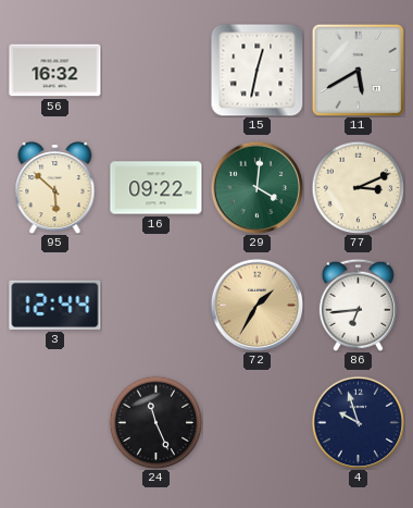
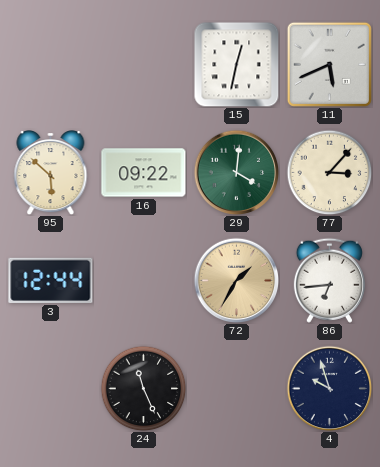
56: 16:32 -> none
11: 5:40 -> 5:41
77: 3:11 -> 3:07
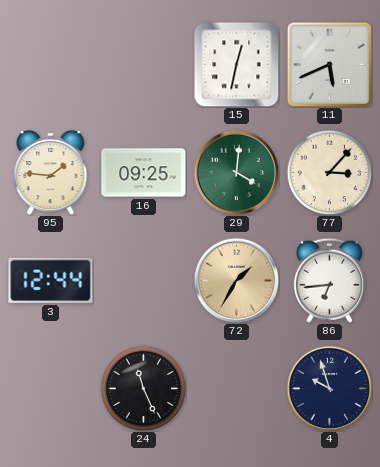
95: 5:52 -> 1:46
16: 09:22 -> 09:25
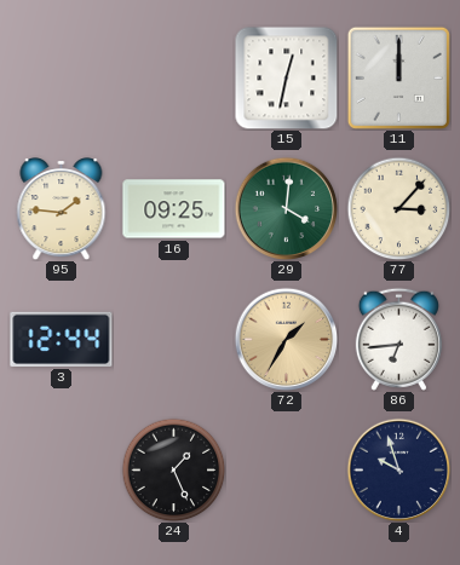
11: 5:41 -> 12:00
24: 11:26 -> 1:26
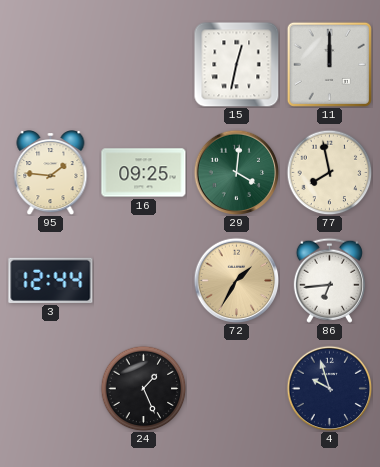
77: 3:07 -> 7:58
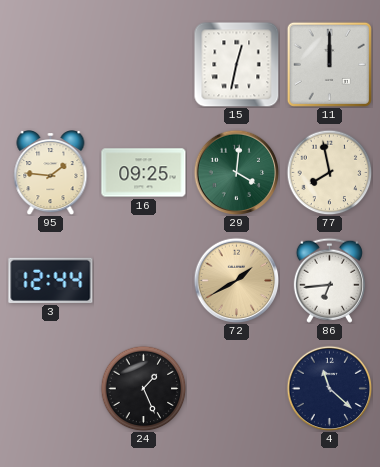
72: 1:35 -> 1:40
4: 9:57 -> 11:22
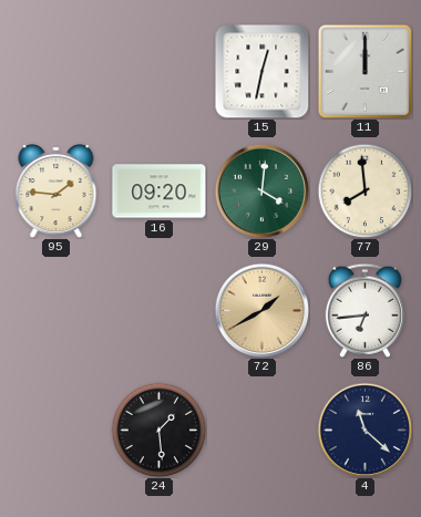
16: 09:25 -> 09:20
77: 7:58 -> 7:59
3: 12:44 -> none
24: 1:26 -> 1:29
